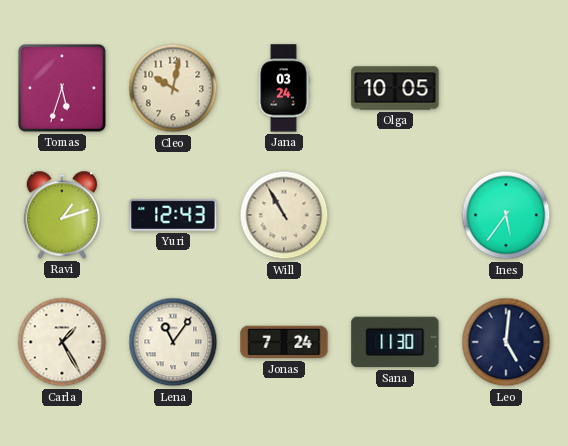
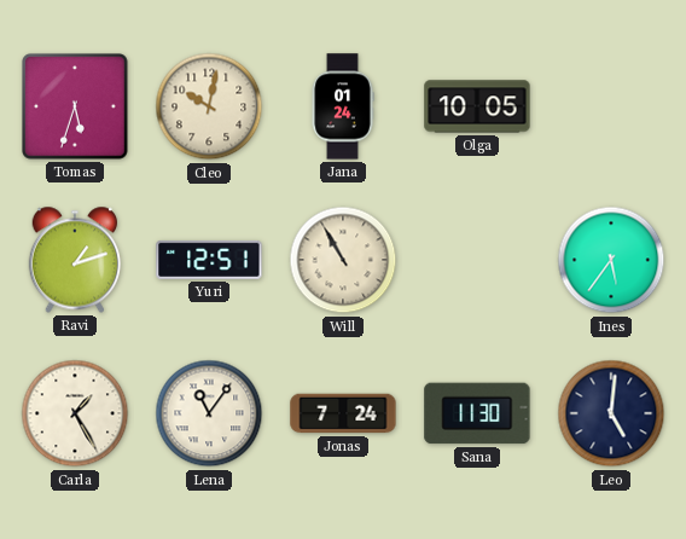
Jana: 03:24 -> 01:24
Yuri: 12:43 -> 12:51
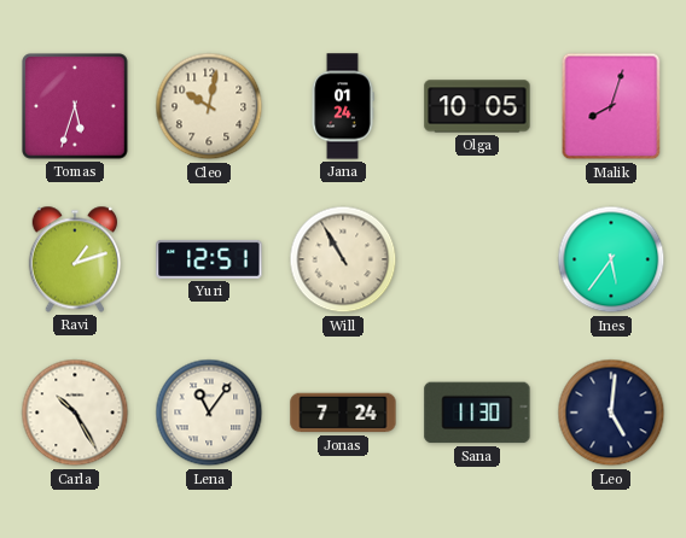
Malik: none -> 8:03
Carla: 1:25 -> 10:25
